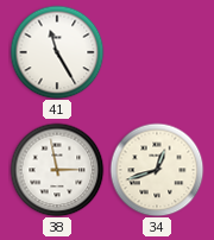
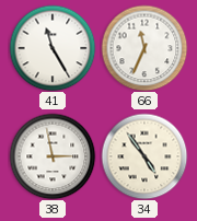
66: none -> 11:34
34: 12:42 -> 4:54
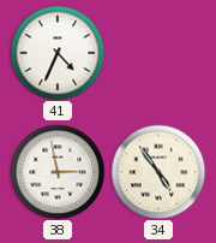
41: 11:25 -> 4:34
66: 11:34 -> none
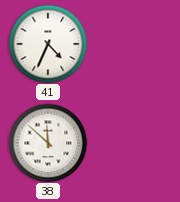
38: 2:58 -> 11:52
34: 4:54 -> none
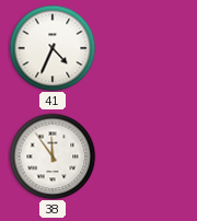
38: 11:52 -> 11:54
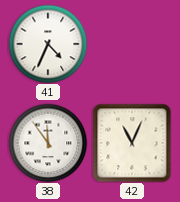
42: none -> 11:04
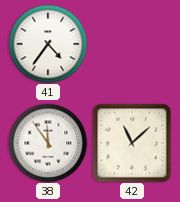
41: 4:34 -> 4:36
42: 11:04 -> 11:08
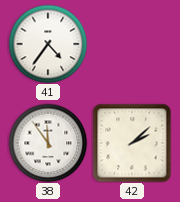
42: 11:08 -> 2:08
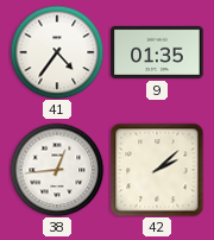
9: none -> 01:35
38: 11:54 -> 12:44
